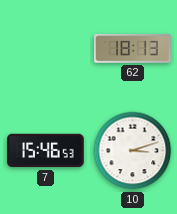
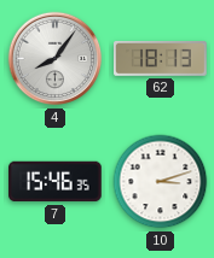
4: none -> 8:06
7: 15:46:53 -> 15:46:35
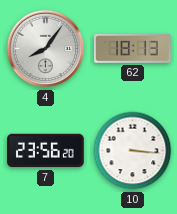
7: 15:46 -> 23:56
10: 3:12 -> 3:16
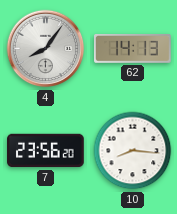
62: 18:13 -> 14:13
10: 3:16 -> 8:16
